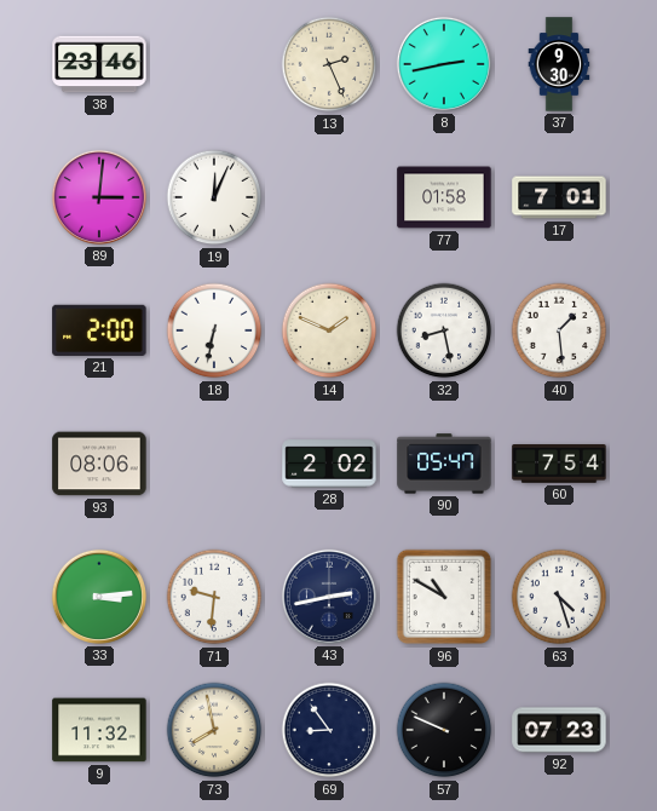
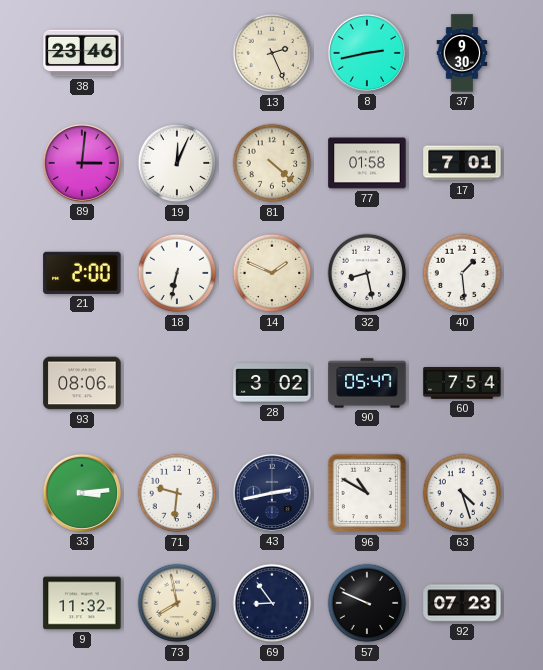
81: none -> 4:22
28: 2:02 -> 3:02
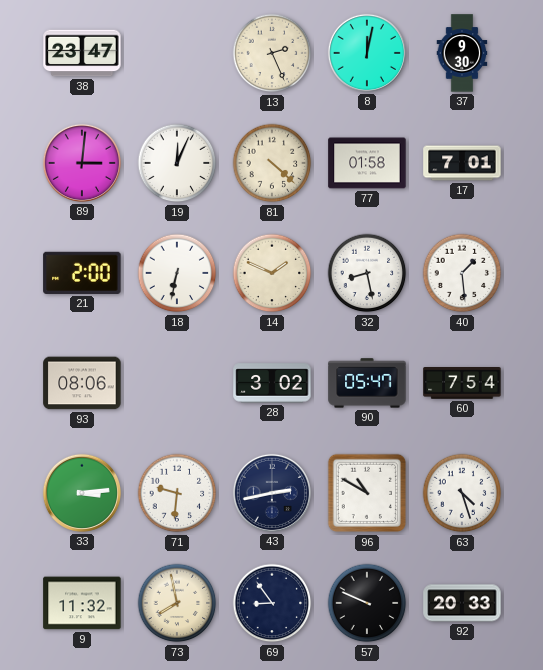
38: 23:46 -> 23:47
8: 2:43 -> 12:02
92: 07:23 -> 20:33
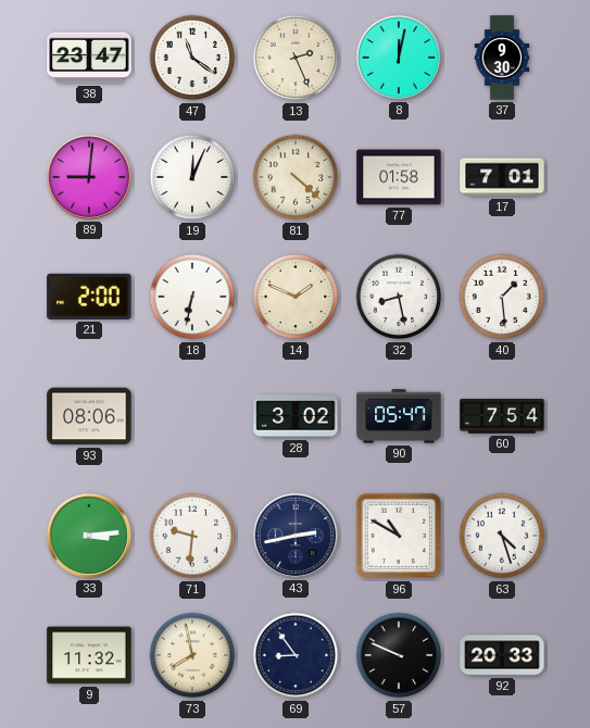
47: none -> 11:21
89: 3:01 -> 9:01
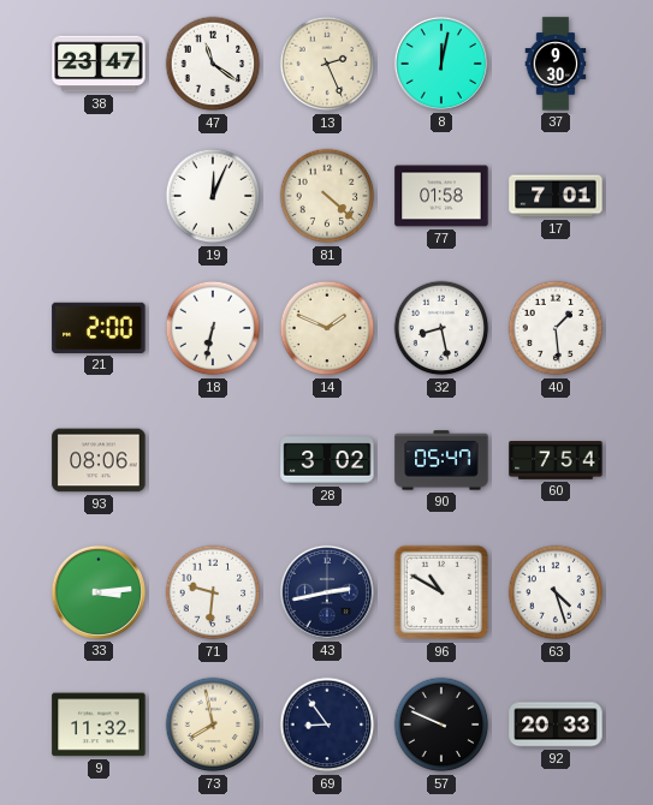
89: 9:01 -> none
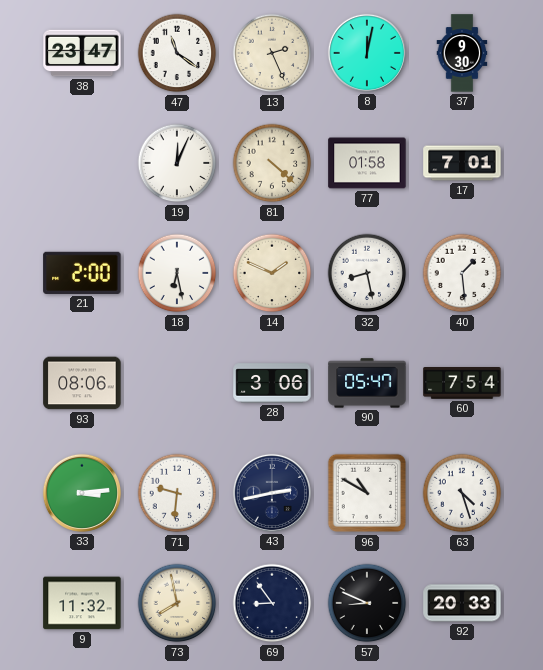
18: 6:32 -> 6:28
28: 3:02 -> 3:06
57: 9:49 -> 8:49
